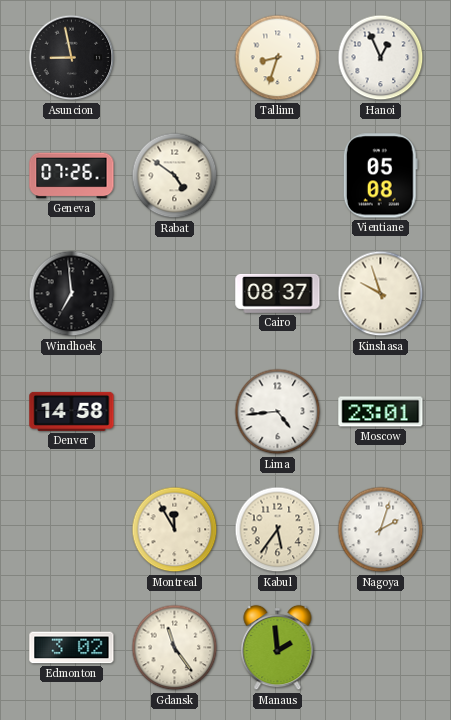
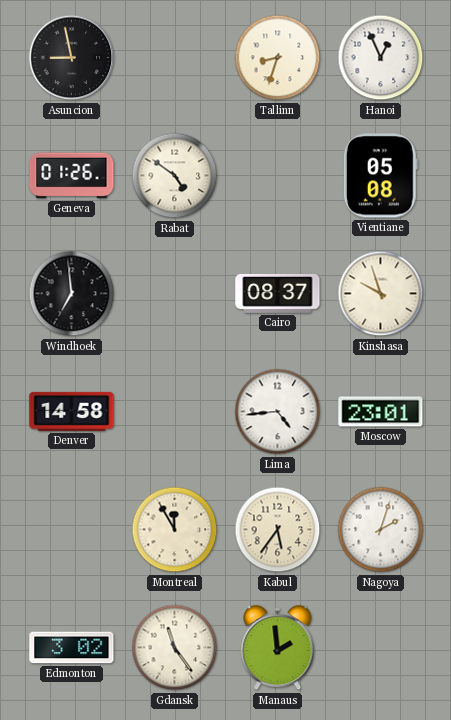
Geneva: 07:26 -> 01:26
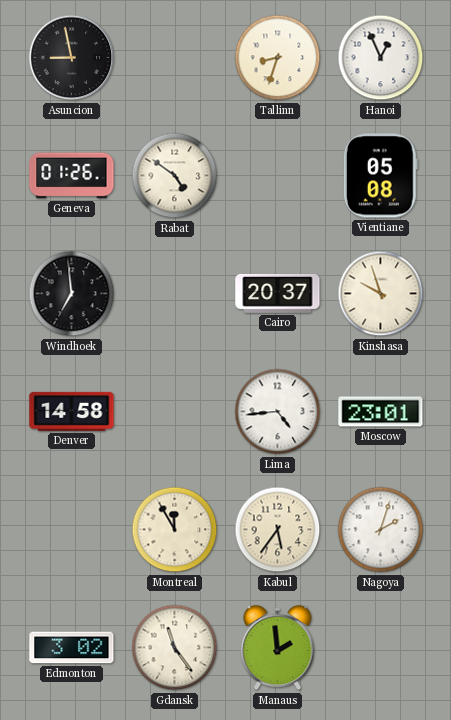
Cairo: 08:37 -> 20:37
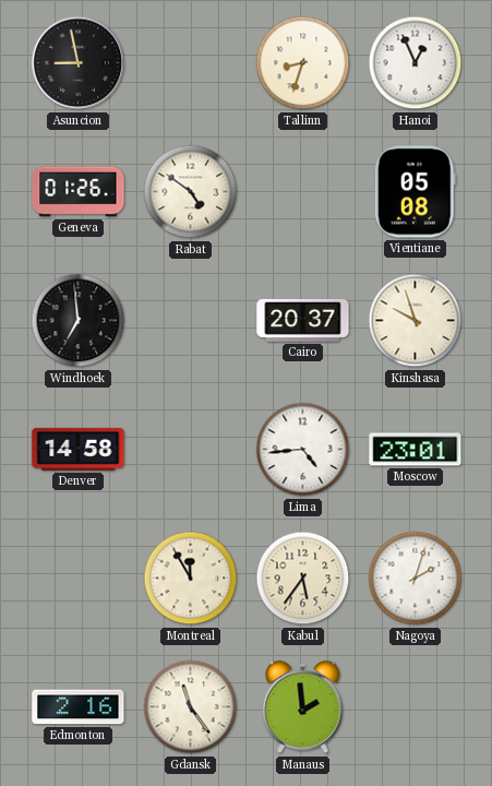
Edmonton: 3:02 -> 2:16
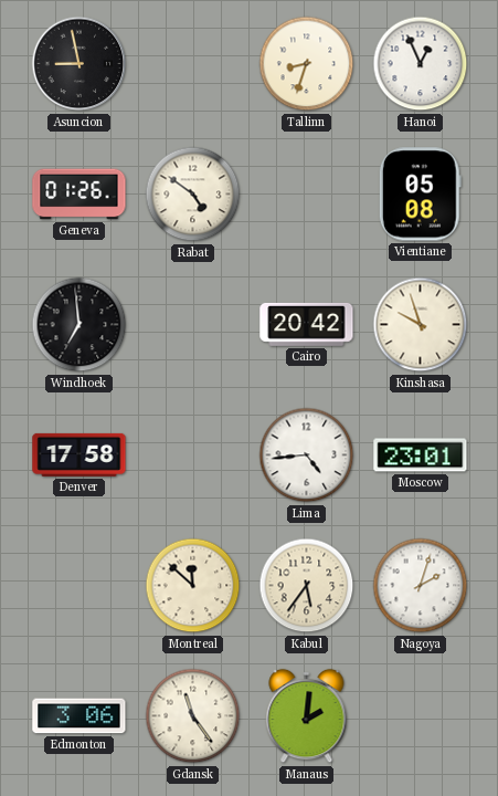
Cairo: 20:37 -> 20:42
Denver: 14:58 -> 17:58
Montreal: 11:55 -> 11:52
Edmonton: 2:16 -> 3:06
Manaus: 1:59 -> 2:01
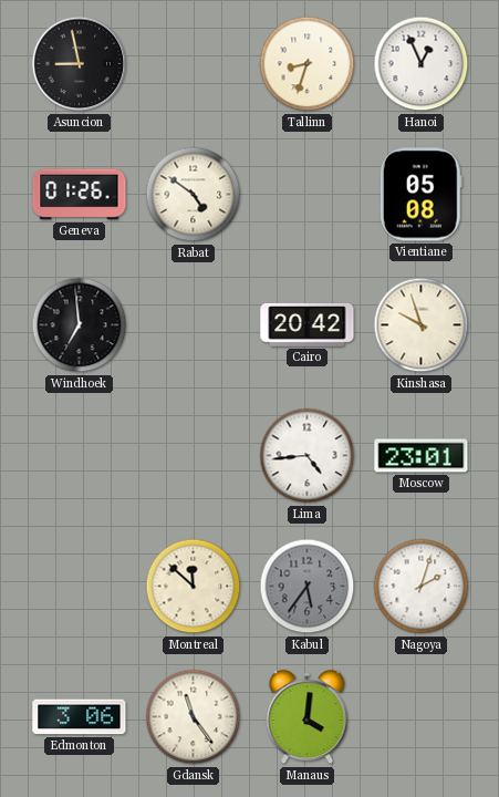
Denver: 17:58 -> none
Kabul dial: cream -> grey
Manaus: 2:01 -> 4:01
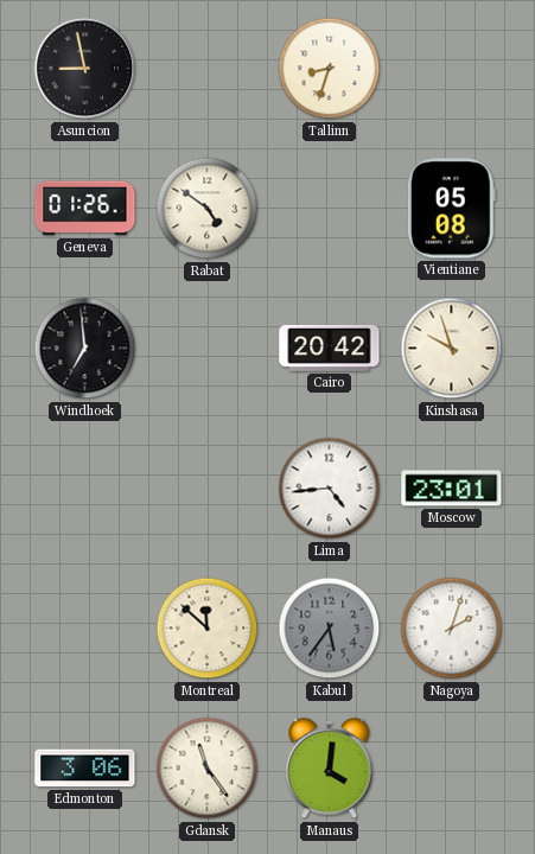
Hanoi: 12:56 -> none
